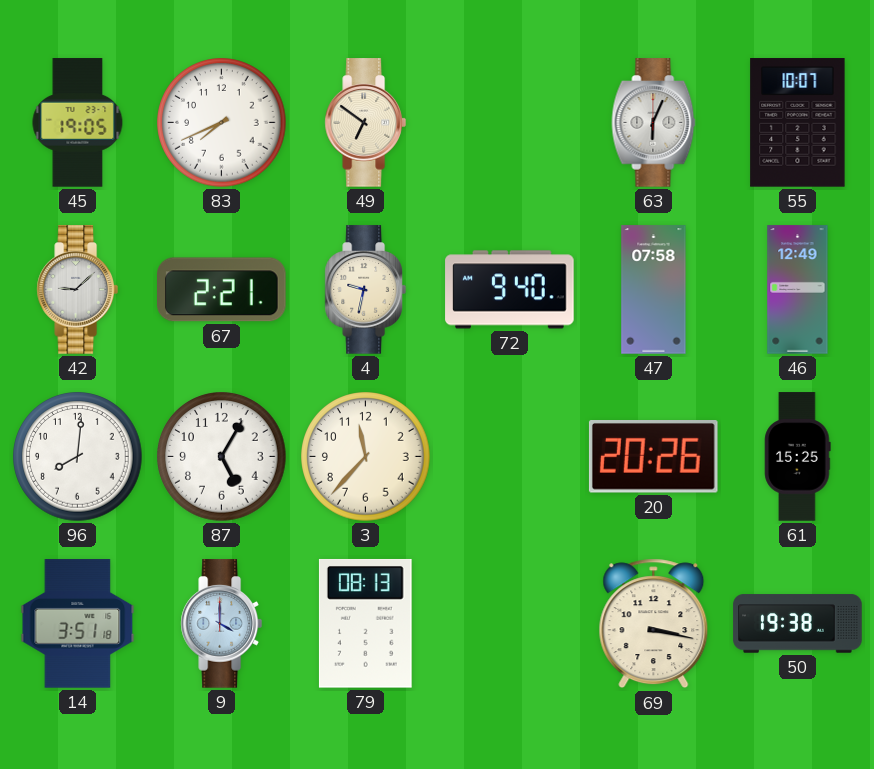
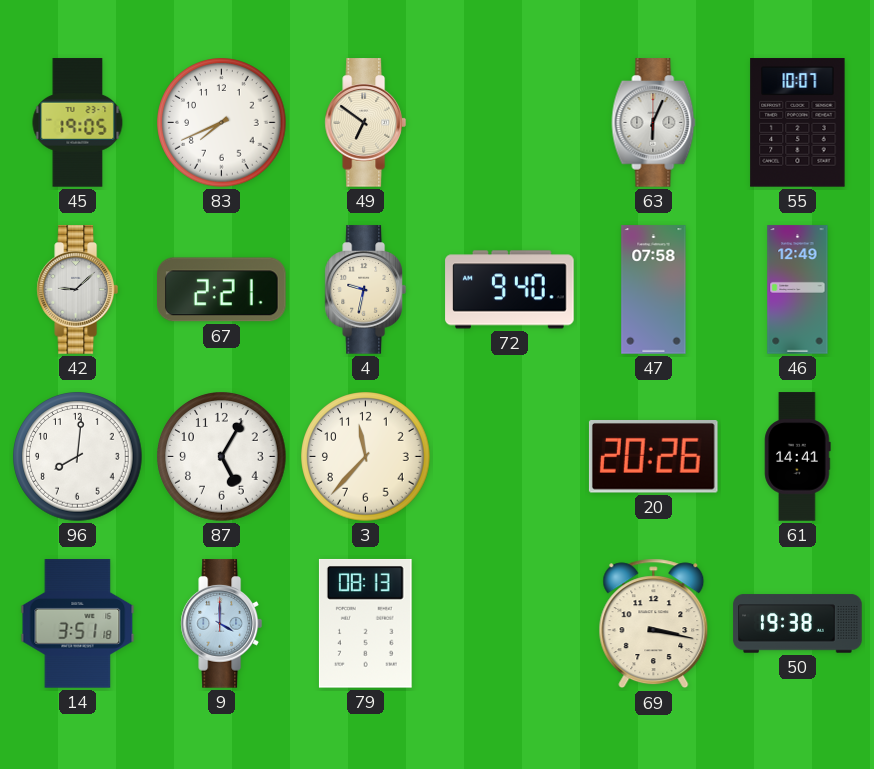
61: 15:25 -> 14:41
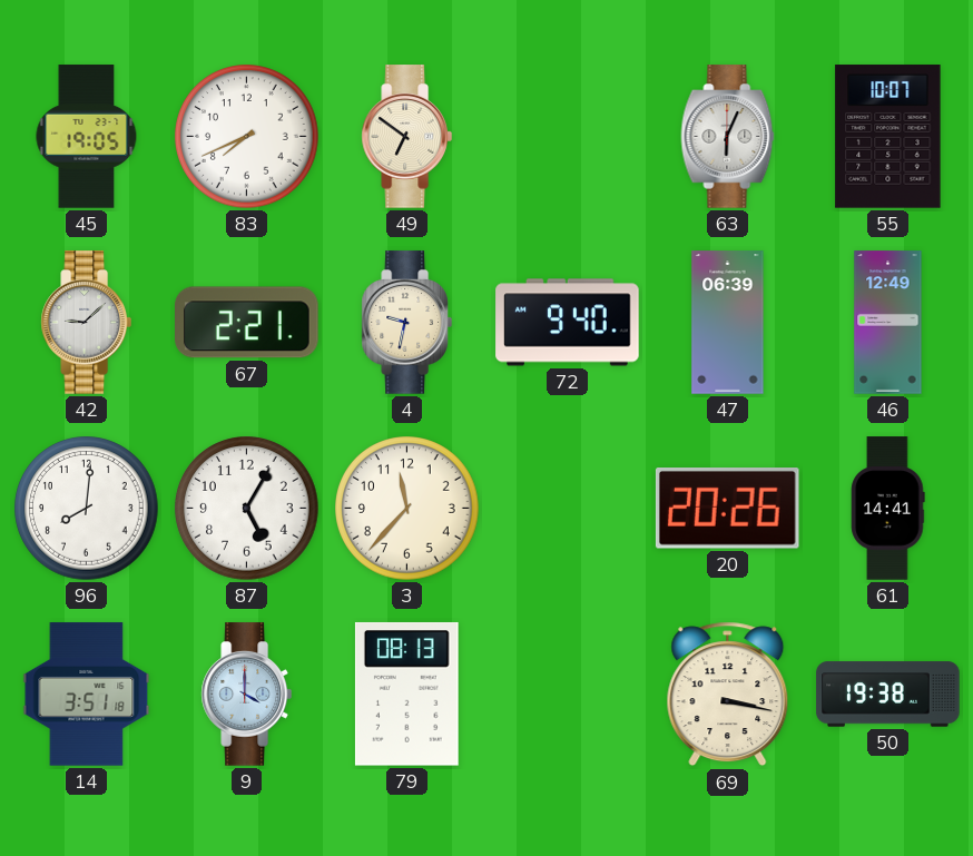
47: 07:58 -> 06:39
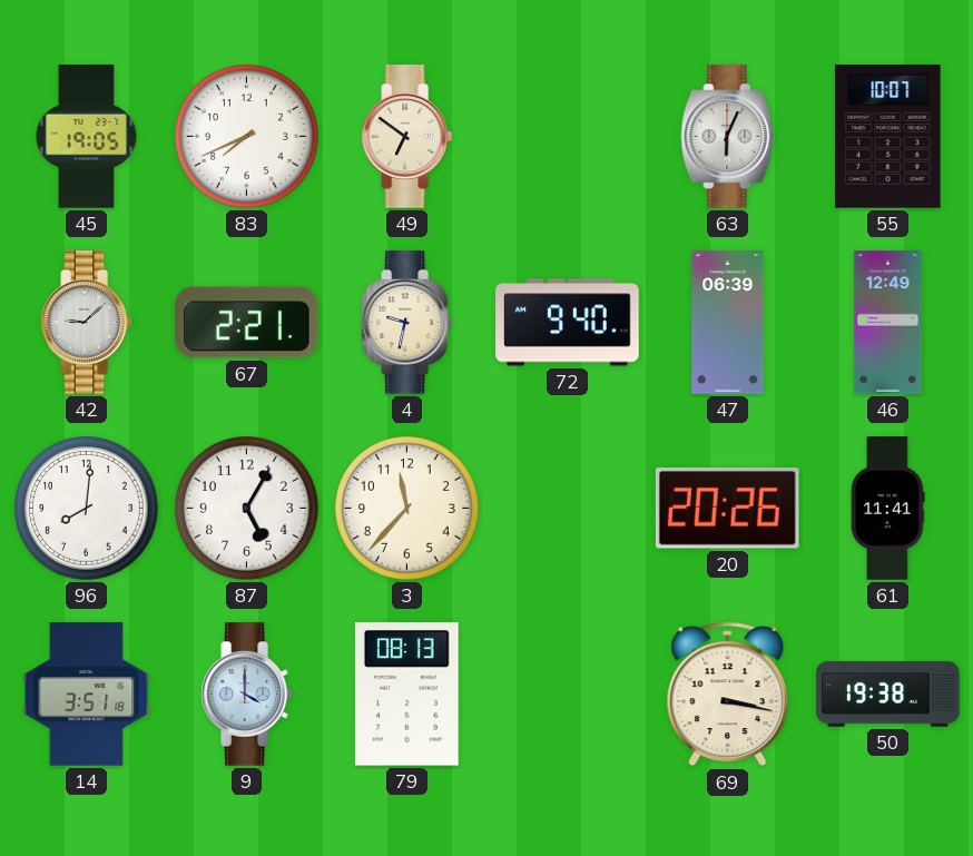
61: 14:41 -> 11:41
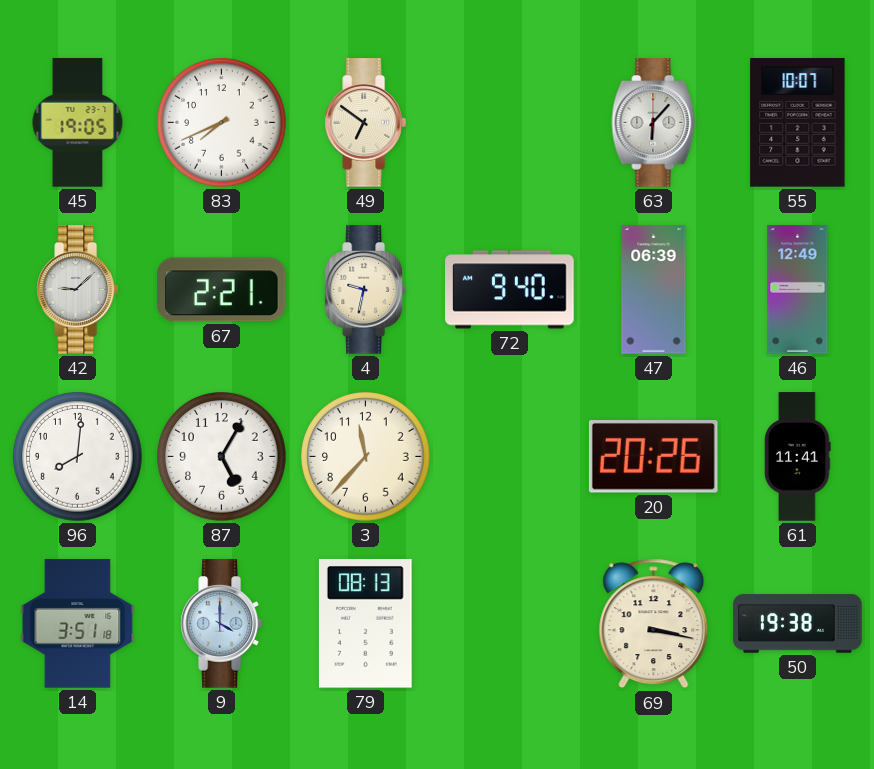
63: 6:04 -> 6:07
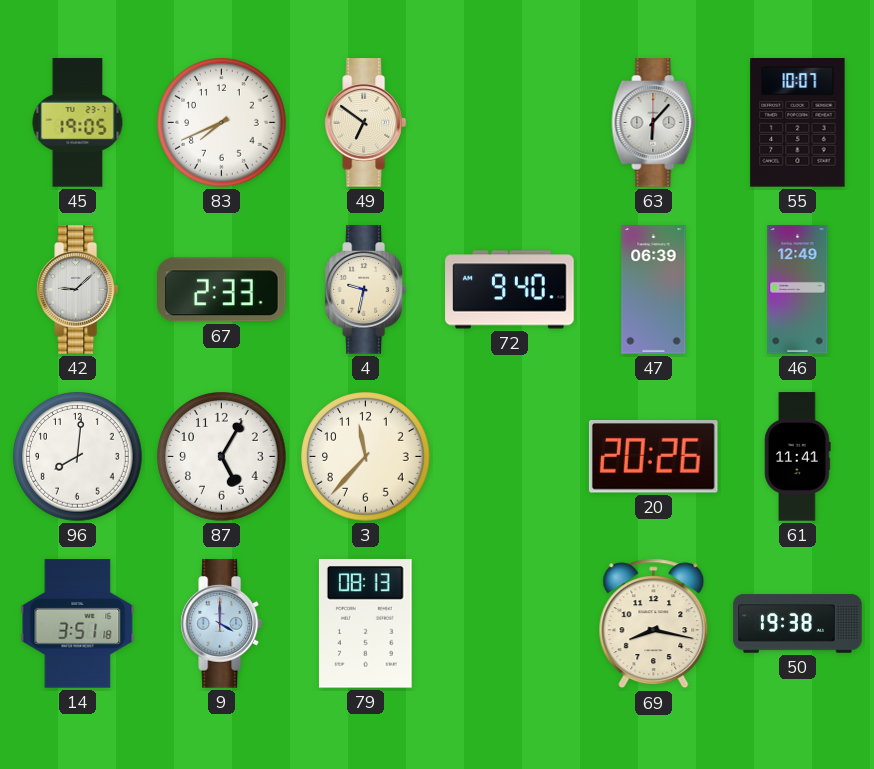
67: 2:21 -> 2:33
69: 3:17 -> 8:17
